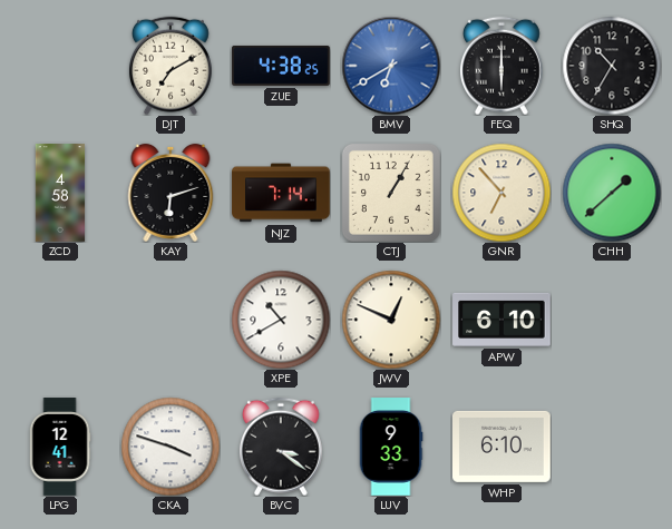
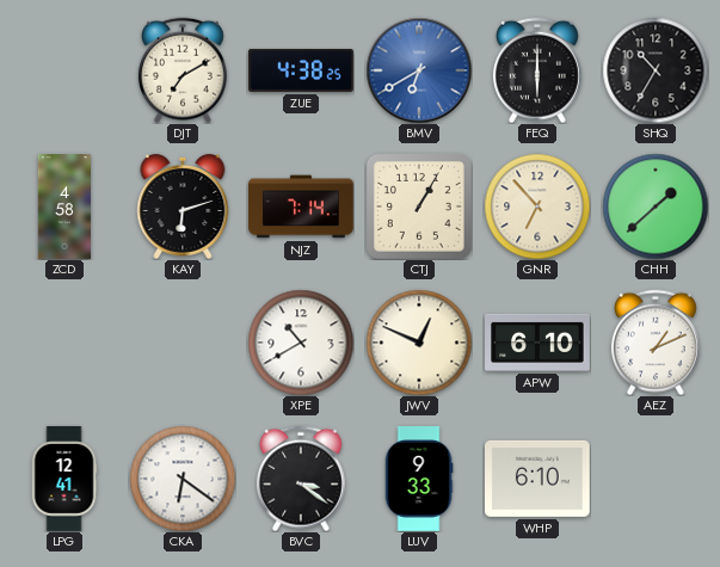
AEZ: none -> 1:11
CKA: 3:48 -> 6:21
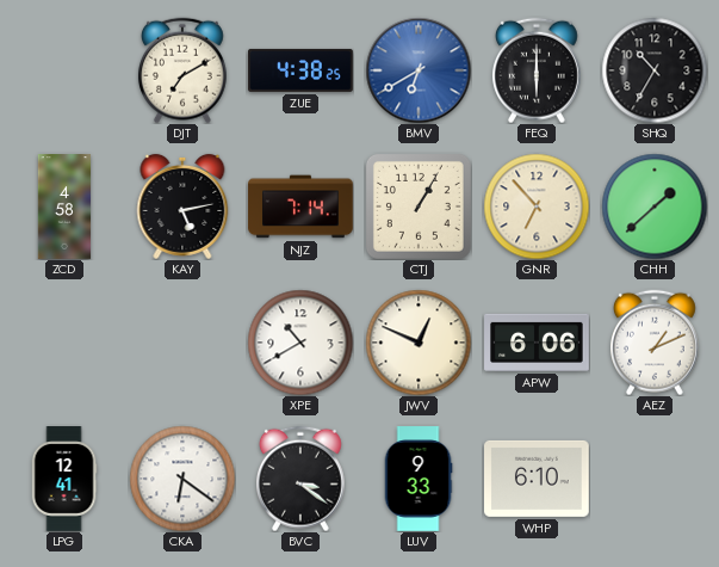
KAY: 6:12 -> 5:13
APW: 6:10 -> 6:06
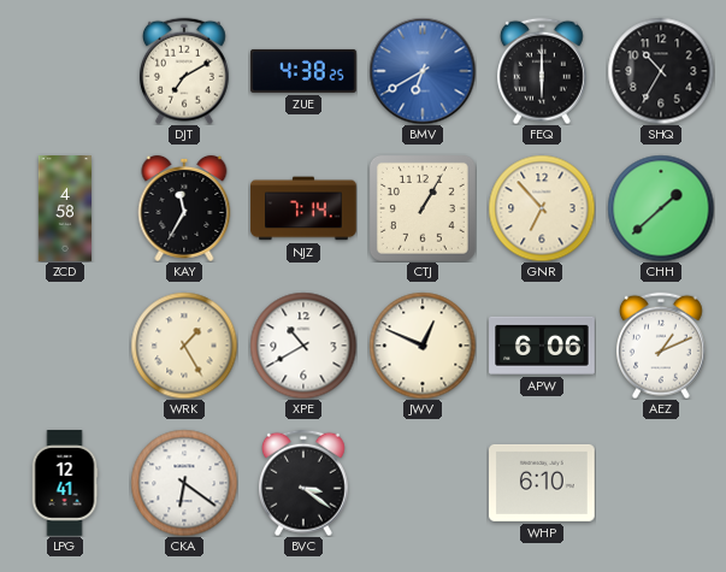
KAY: 5:13 -> 11:35
WRK: none -> 1:25
LUV: 9:33 -> none
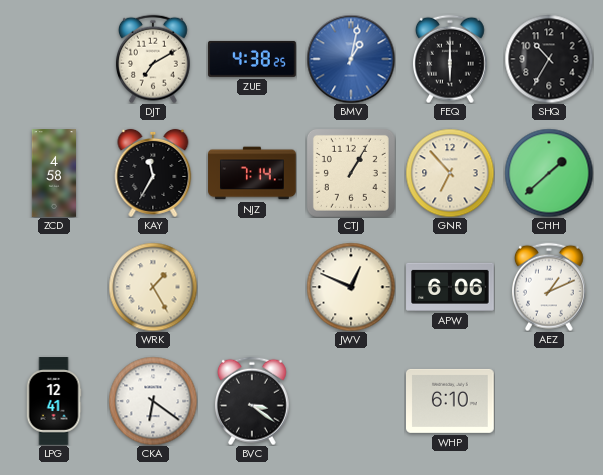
BMV: 6:40 -> 1:02
XPE: 10:40 -> none
